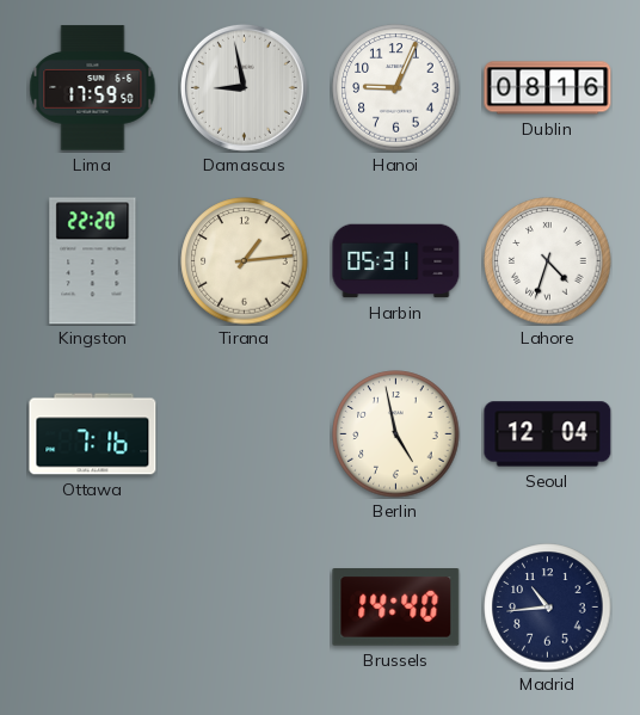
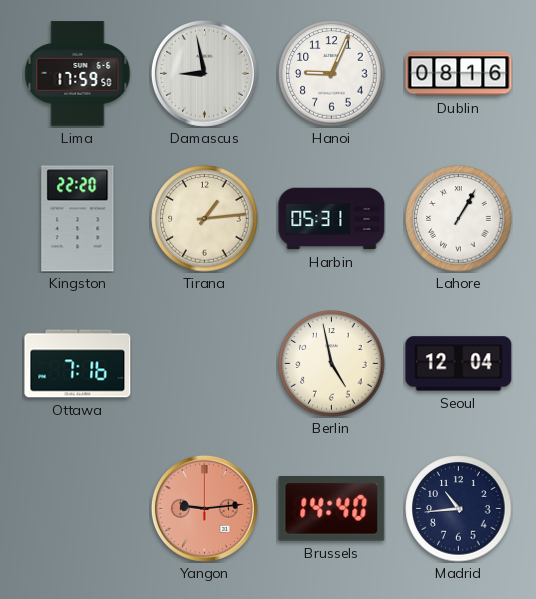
Lahore: 4:33 -> 1:05
Yangon: none -> 9:14
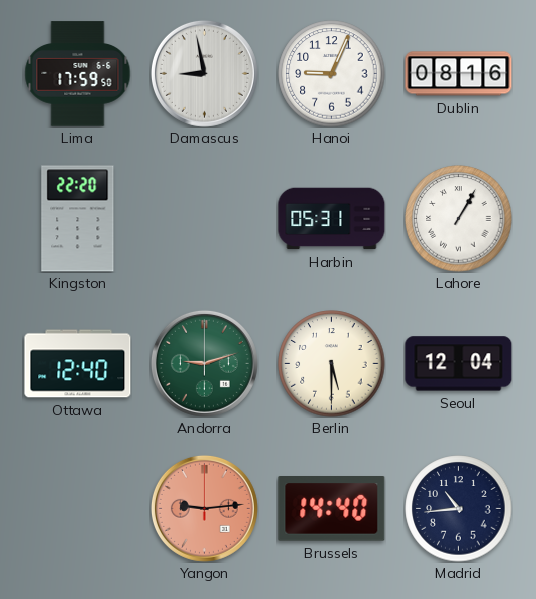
Tirana: 1:14 -> none
Ottawa: 7:16 -> 12:40
Andorra: none -> 9:12
Berlin: 4:58 -> 5:30
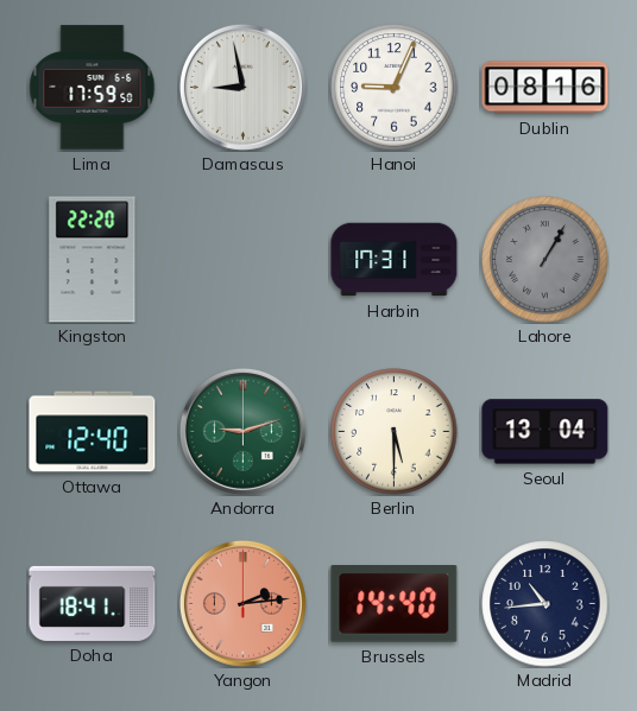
Harbin: 05:31 -> 17:31
Lahore dial: white -> grey
Seoul: 12:04 -> 13:04
Doha: none -> 18:41
Yangon: 9:14 -> 2:14
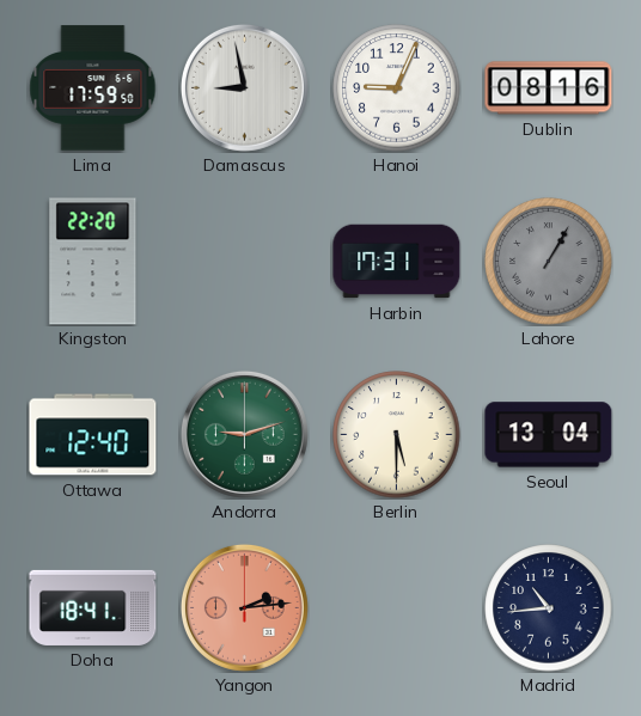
Brussels: 14:40 -> none
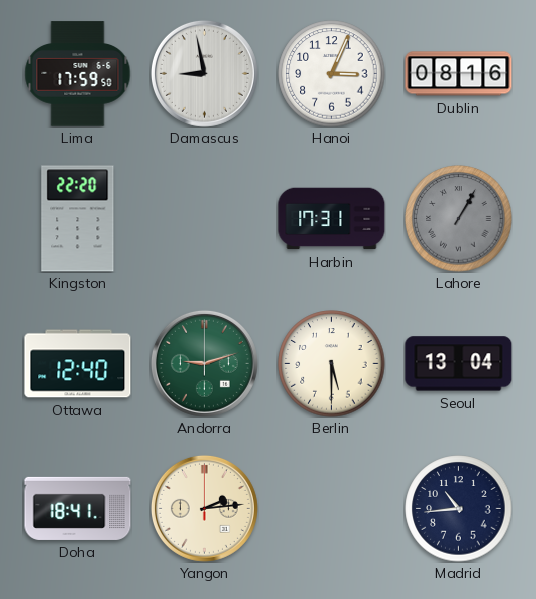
Hanoi: 9:04 -> 3:04
Yangon dial: salmon -> cream
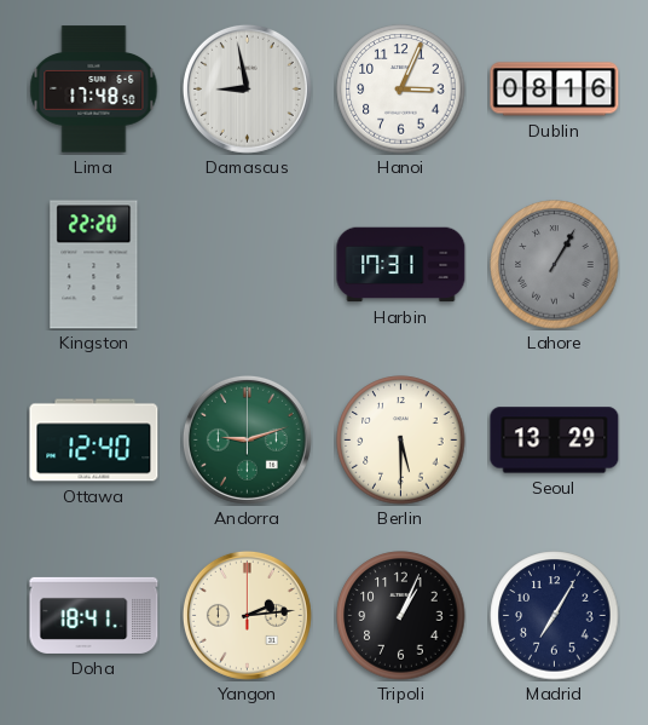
Lima: 17:59 -> 17:48
Seoul: 13:04 -> 13:29
Tripoli: none -> 1:04
Madrid: 10:44 -> 7:05
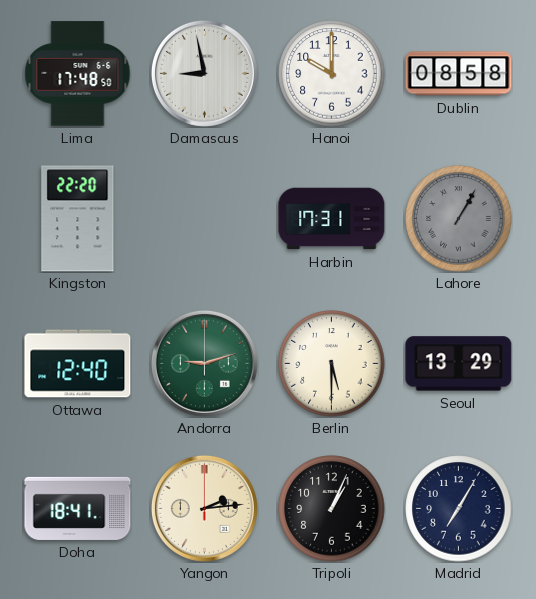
Hanoi: 3:04 -> 10:00
Dublin: 08:16 -> 08:58
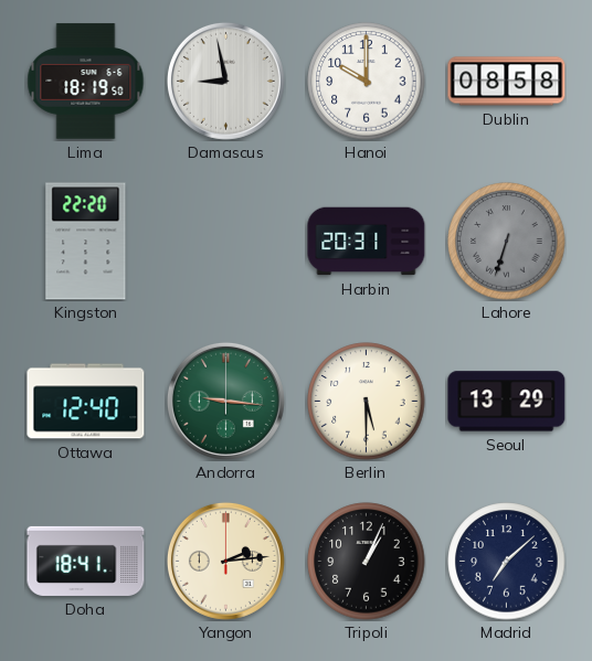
Lima: 17:48 -> 18:19
Harbin: 17:31 -> 20:31
Lahore: 1:05 -> 6:33
Andorra: 9:12 -> 9:16
Madrid: 7:05 -> 7:08
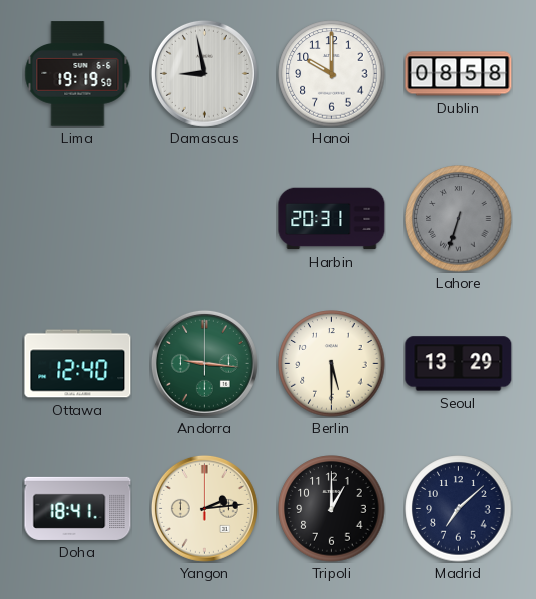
Lima: 18:19 -> 19:19
Kingston: 22:20 -> none
Tripoli: 1:04 -> 1:00
